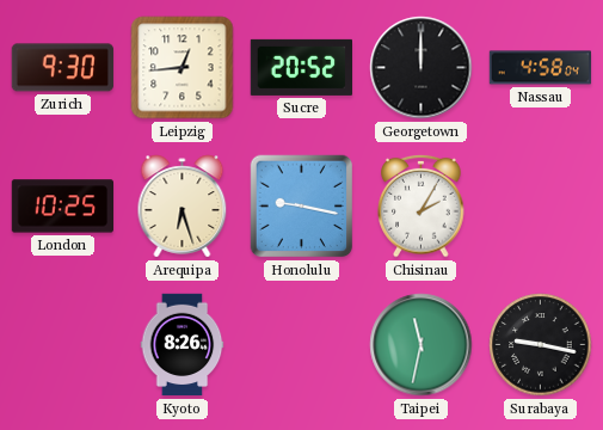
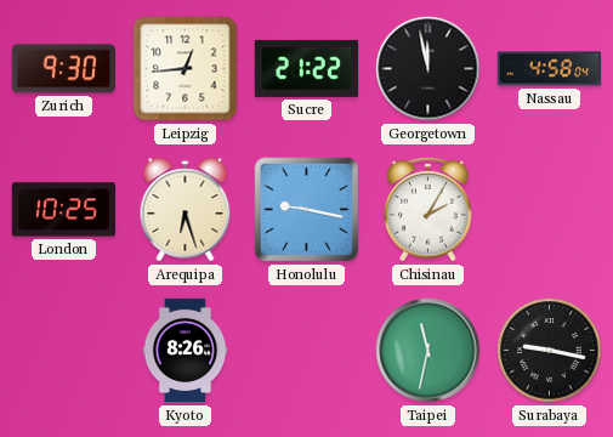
Sucre: 20:52 -> 21:22
Georgetown: 12:00 -> 11:58
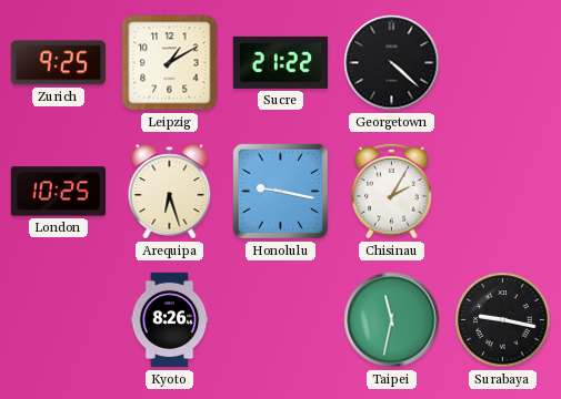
Zurich: 9:30 -> 9:25
Leipzig: 12:44 -> 1:10
Georgetown: 11:58 -> 4:22
Nassau: 4:58 -> none
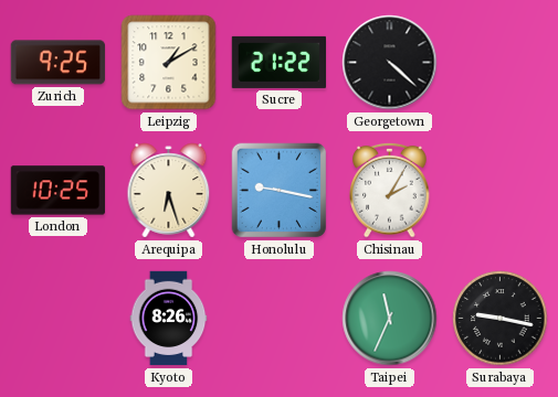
Taipei: 11:32 -> 11:34
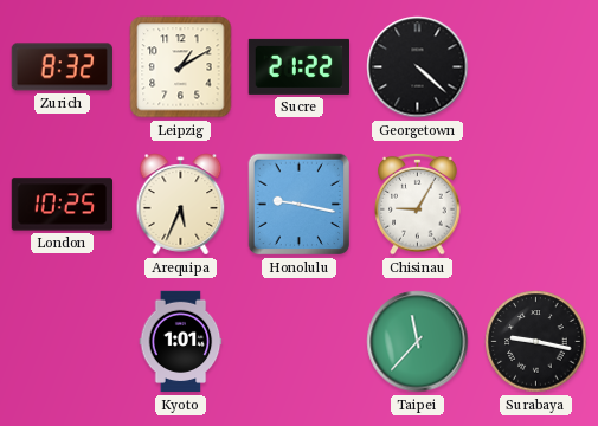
Zurich: 9:25 -> 8:32
Arequipa: 6:27 -> 5:34
Chisinau: 2:05 -> 9:05
Kyoto: 8:26 -> 1:01
Taipei: 11:34 -> 11:37
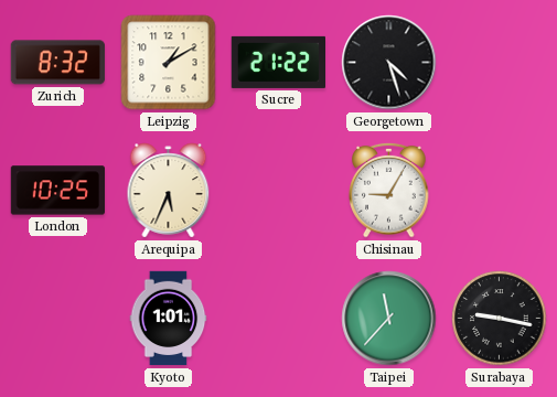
Georgetown: 4:22 -> 4:27
Honolulu: 9:17 -> none
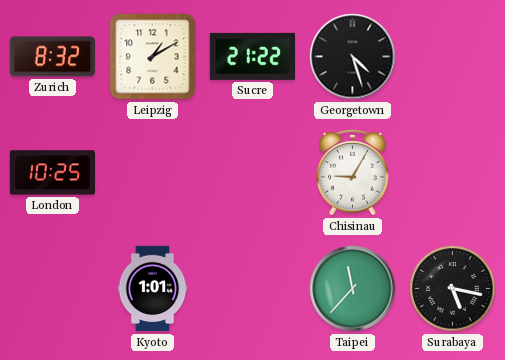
Arequipa: 5:34 -> none
Surabaya: 9:17 -> 5:17
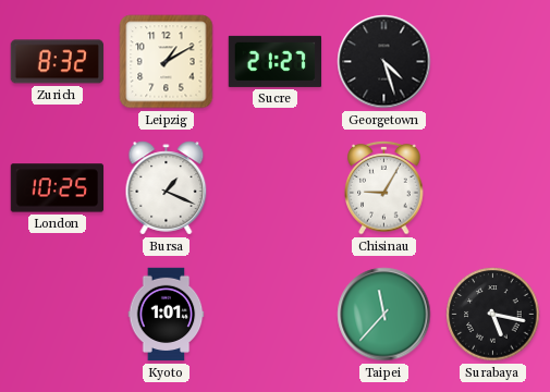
Sucre: 21:22 -> 21:27
Bursa: none -> 1:19
